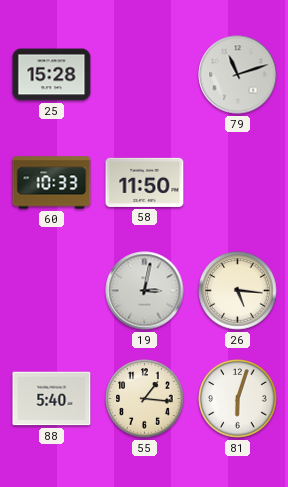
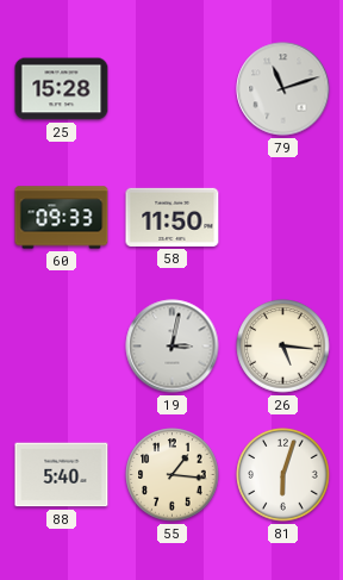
60: 10:33 -> 09:33
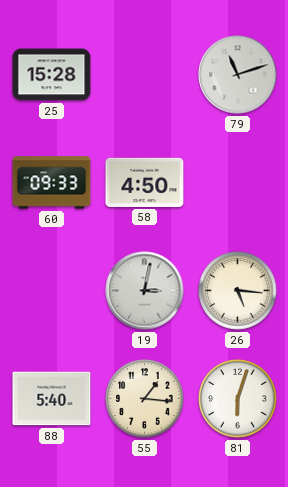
58: 11:50 -> 4:50
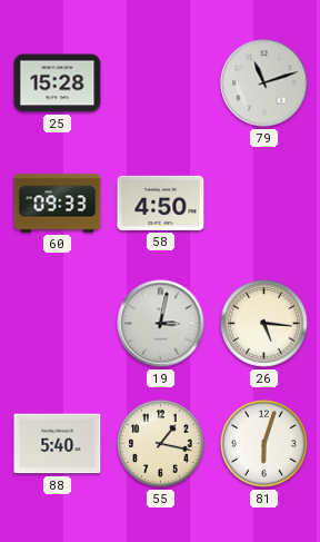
55: 1:16 -> 1:17
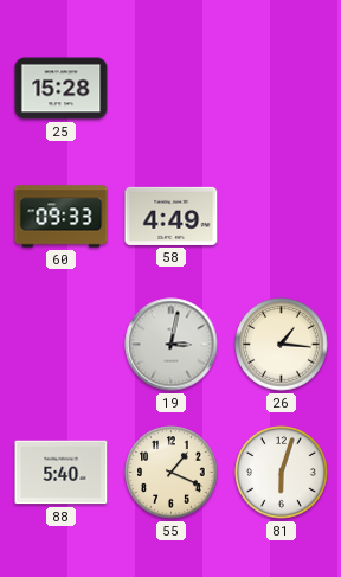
79: 11:12 -> none
58: 4:50 -> 4:49
26: 5:16 -> 1:16
55: 1:17 -> 1:19
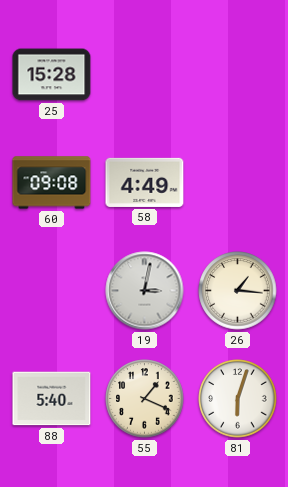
60: 09:33 -> 09:08
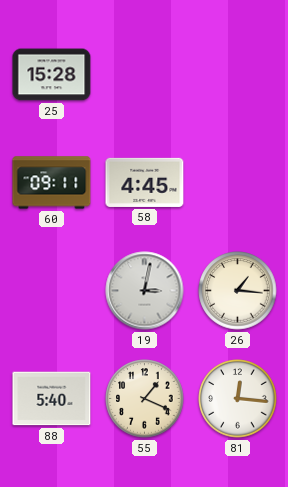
60: 09:08 -> 09:11
58: 4:49 -> 4:45
81: 6:03 -> 12:16
